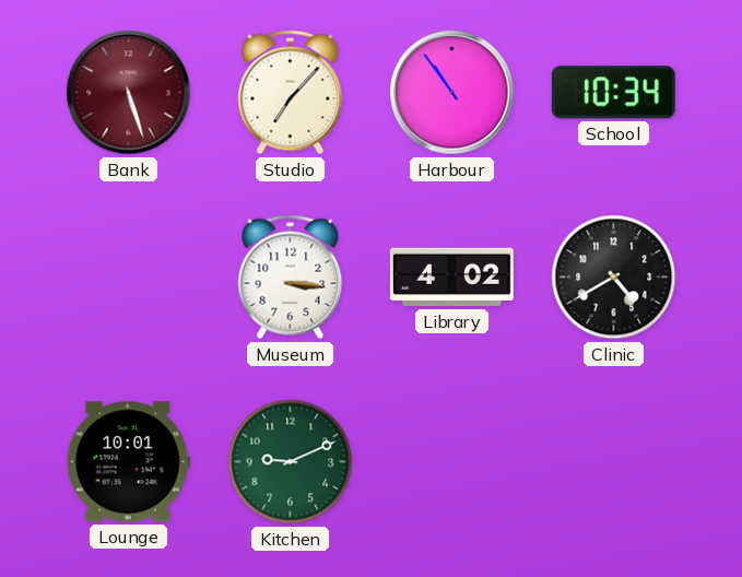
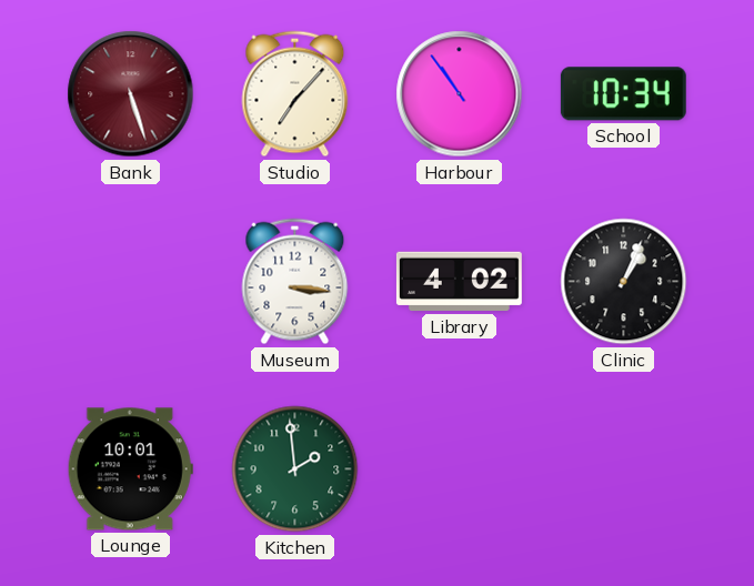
Clinic: 4:40 -> 1:04
Kitchen: 9:11 -> 1:59
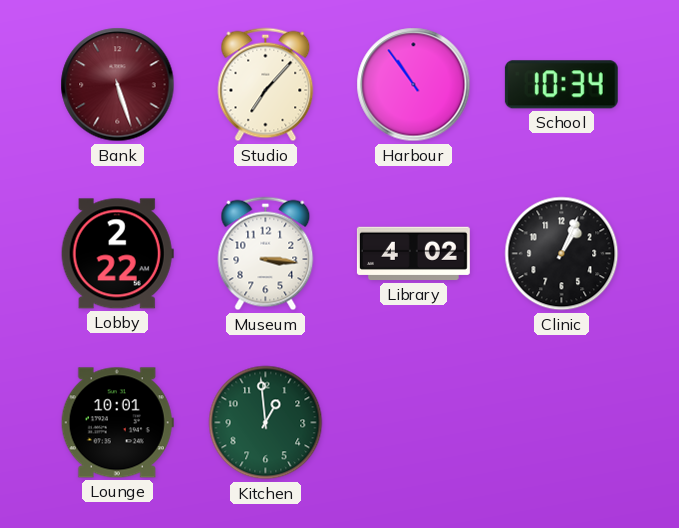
Lobby: none -> 2:22
Kitchen: 1:59 -> 12:59
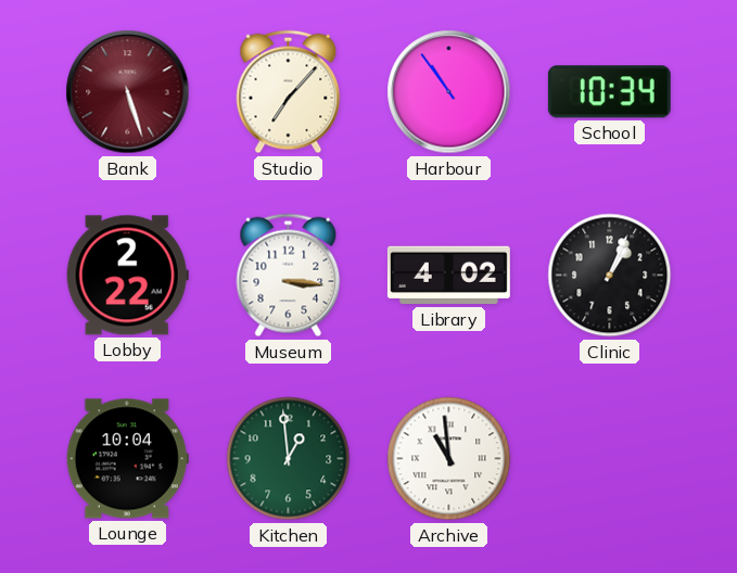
Lounge: 10:01 -> 10:04
Archive: none -> 10:59
